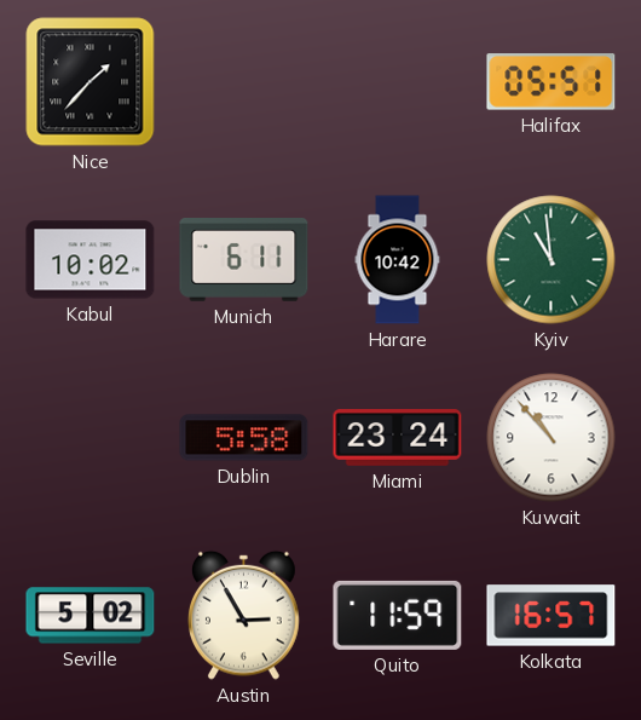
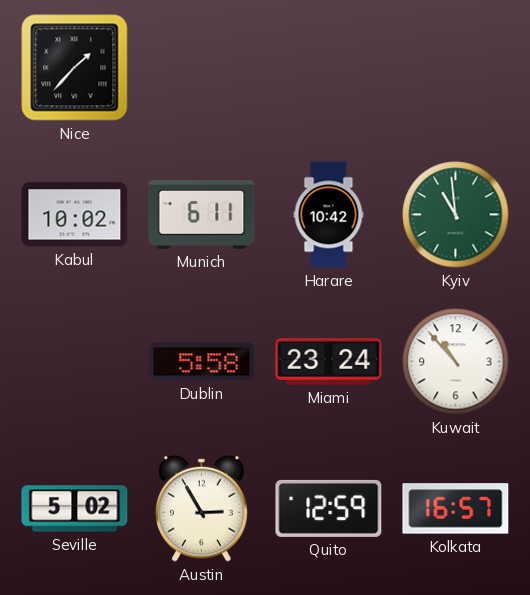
Halifax: 05:51 -> none
Quito: 11:59 -> 12:59
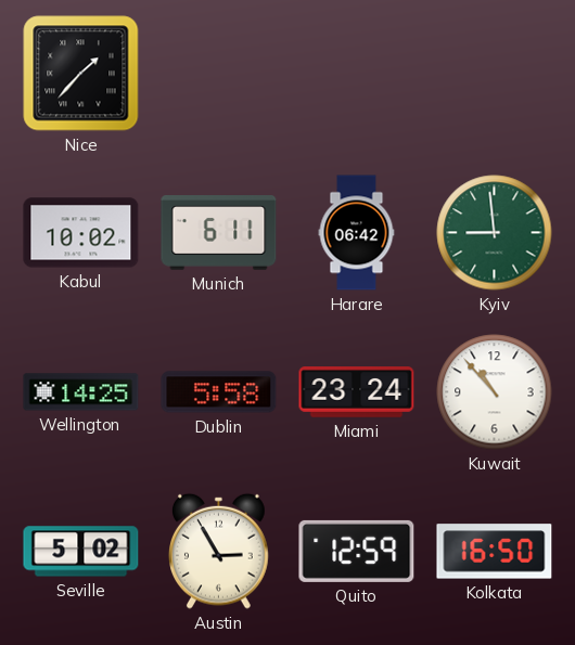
Harare: 10:42 -> 06:42
Kyiv: 10:59 -> 8:59
Wellington: none -> 14:25
Kolkata: 16:57 -> 16:50
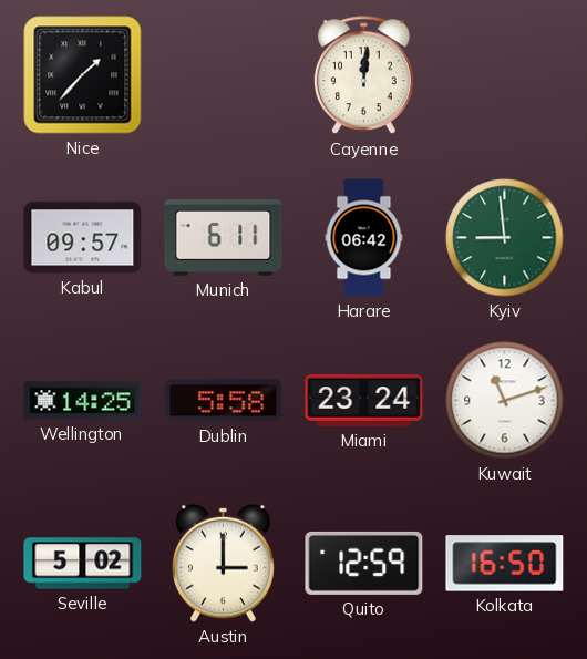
Cayenne: none -> 12:01
Kabul: 10:02 -> 09:57
Kuwait: 10:53 -> 11:12
Austin: 2:55 -> 3:00
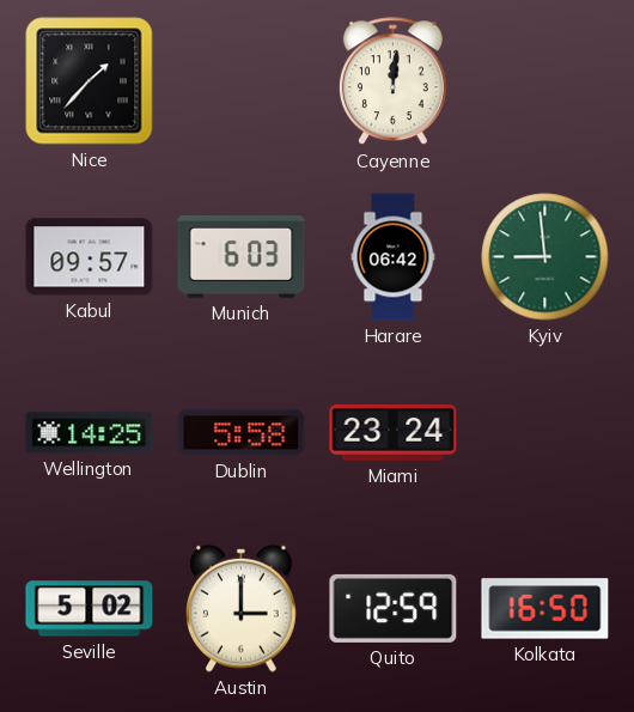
Munich: 6:11 -> 6:03
Kuwait: 11:12 -> none
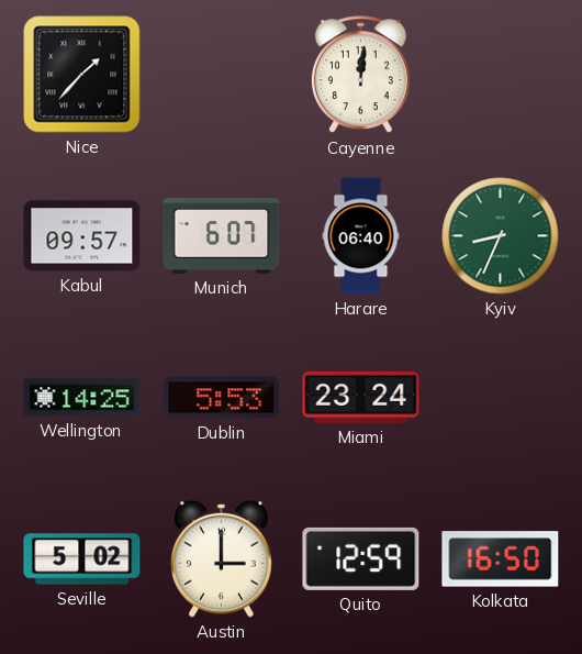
Munich: 6:03 -> 6:07
Harare: 06:42 -> 06:40
Kyiv: 8:59 -> 8:34
Dublin: 5:58 -> 5:53
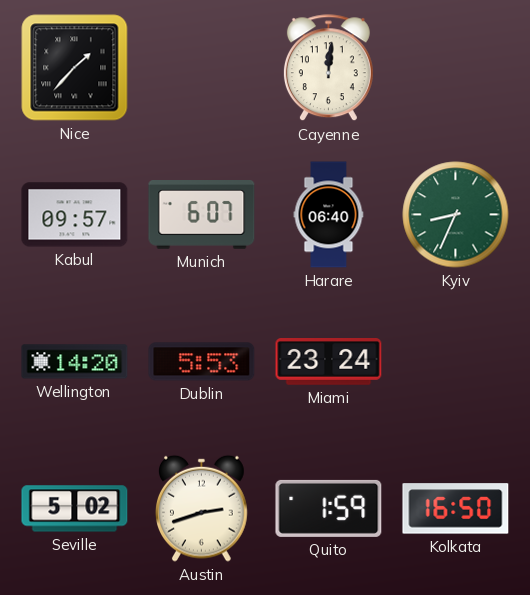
Wellington: 14:25 -> 14:20
Austin: 3:00 -> 2:42
Quito: 12:59 -> 1:59
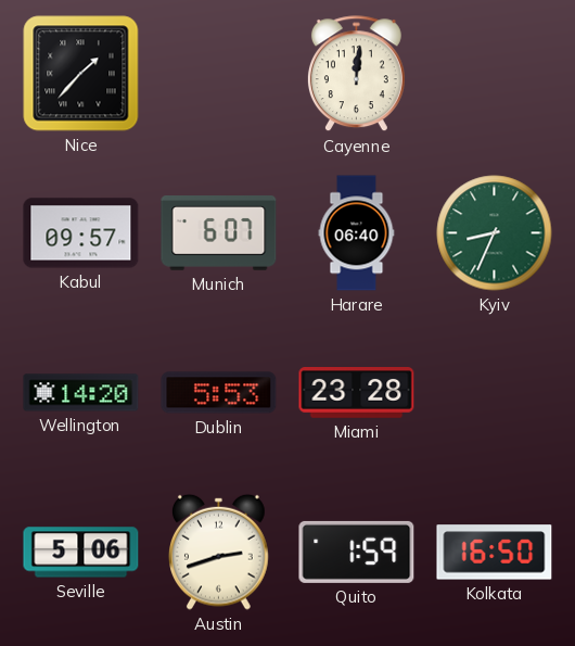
Miami: 23:24 -> 23:28
Seville: 5:02 -> 5:06
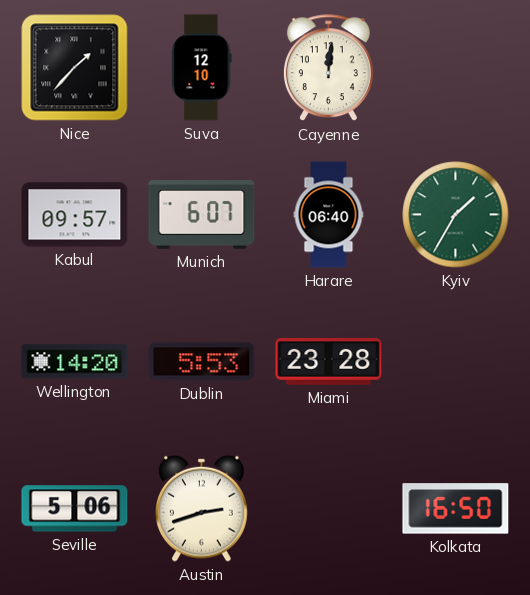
Suva: none -> 12:10
Kyiv: 8:34 -> 1:35
Quito: 1:59 -> none
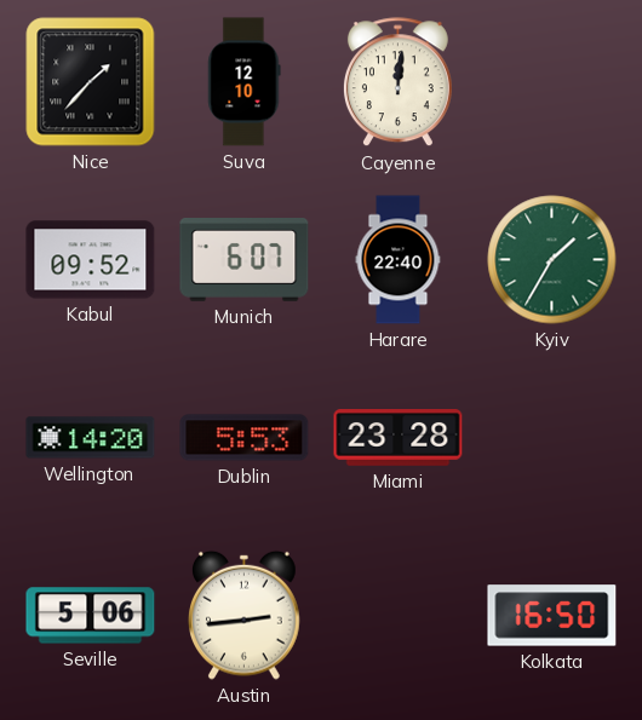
Kabul: 09:57 -> 09:52
Harare: 06:40 -> 22:40
Austin: 2:42 -> 2:44
